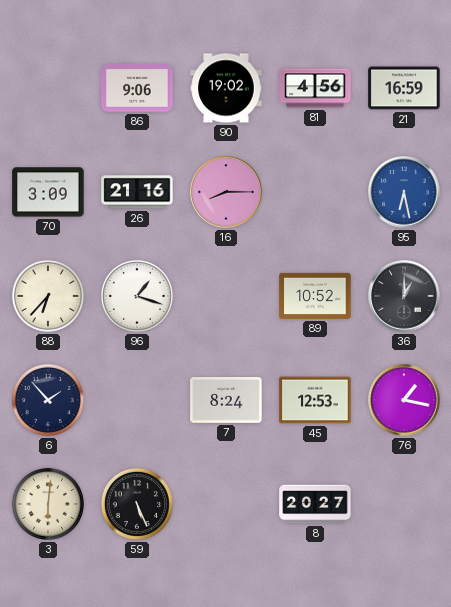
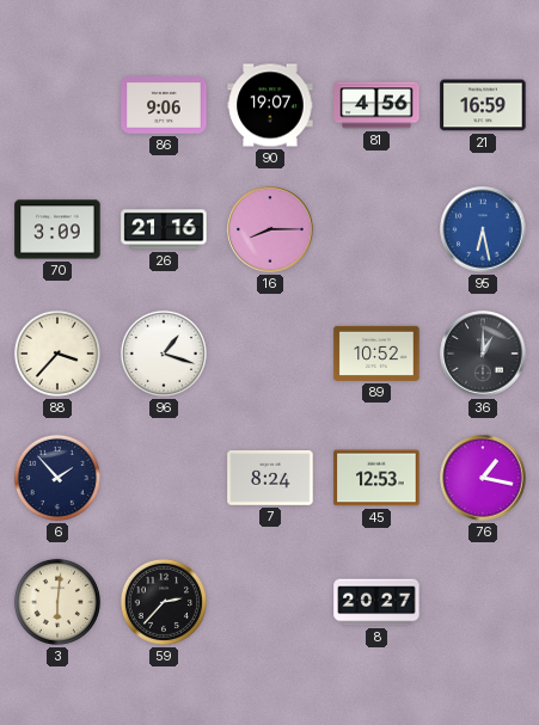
90: 19:02 -> 19:07
88: 6:37 -> 3:37
59: 5:26 -> 2:37
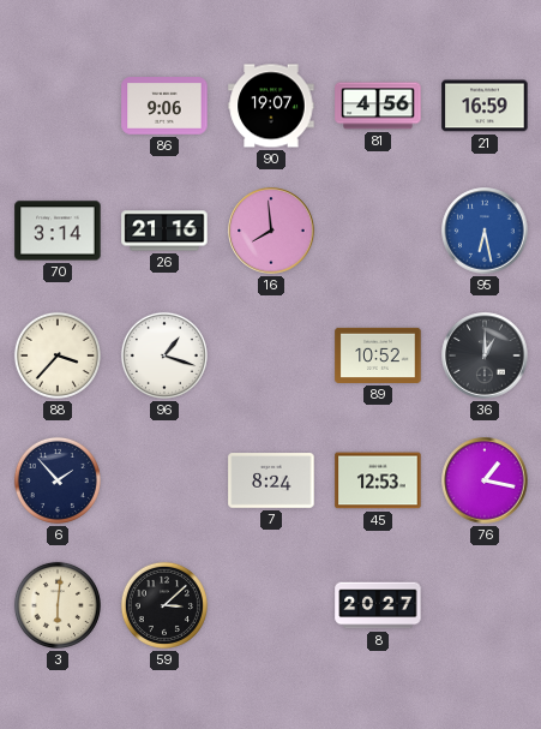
70: 3:09 -> 3:14
16: 8:15 -> 7:59
59: 2:37 -> 3:08
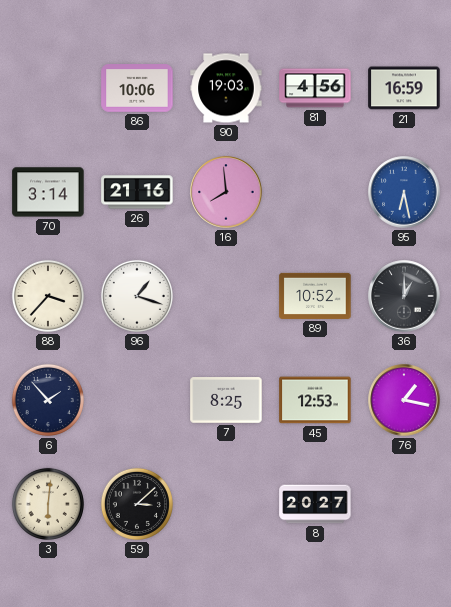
86: 9:06 -> 10:06
90: 19:07 -> 19:03
7: 8:24 -> 8:25
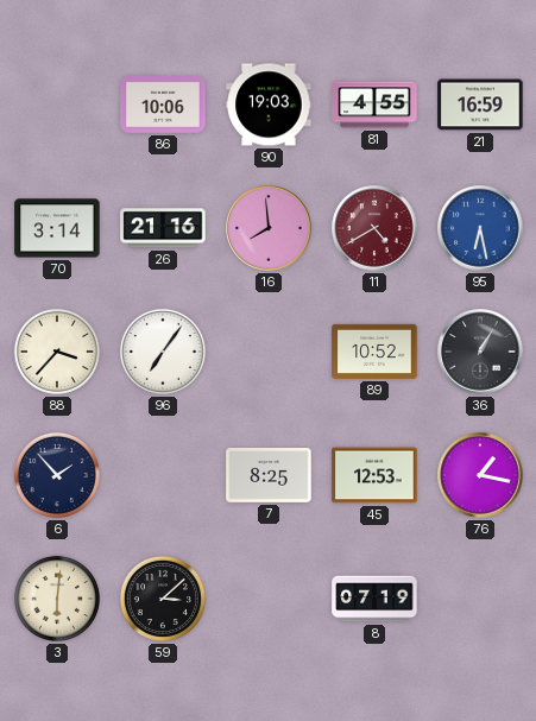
81: 4:56 -> 4:55
11: none -> 4:40
96: 1:18 -> 7:06
36: 1:00 -> 1:05
8: 20:27 -> 07:19
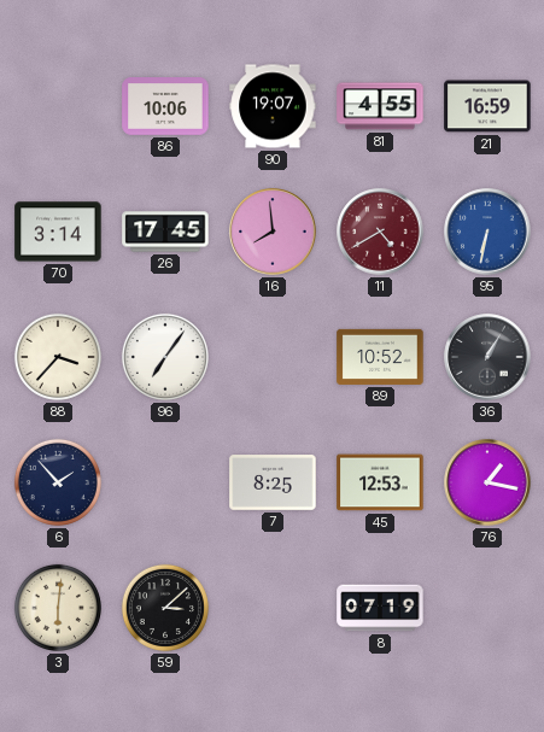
90: 19:03 -> 19:07
26: 21:16 -> 17:45
95: 6:28 -> 6:32
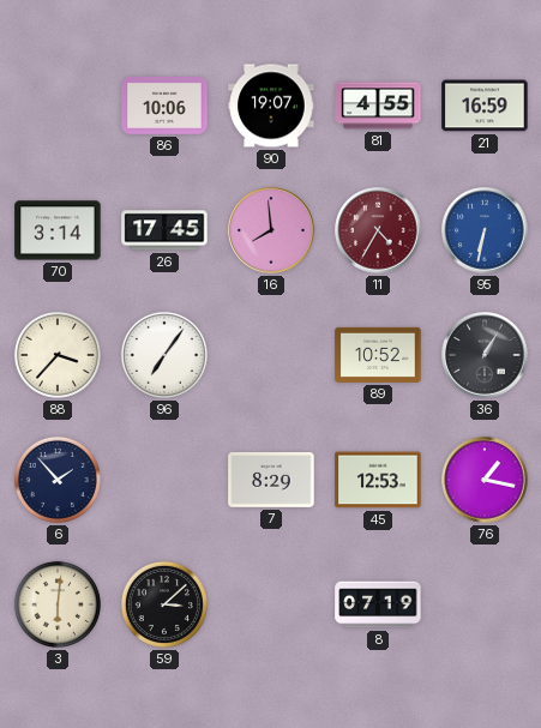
11: 4:40 -> 4:35
7: 8:25 -> 8:29
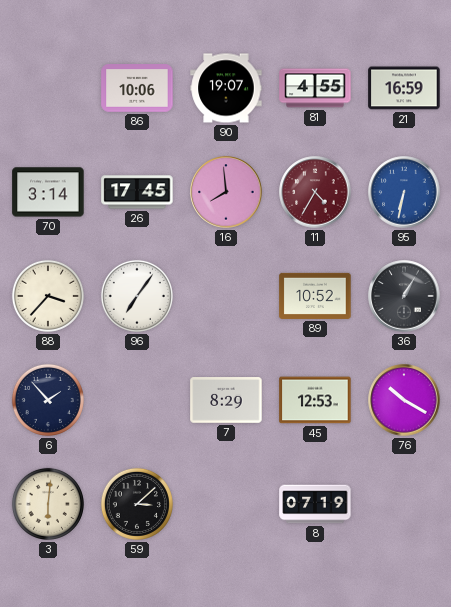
76: 1:17 -> 10:20
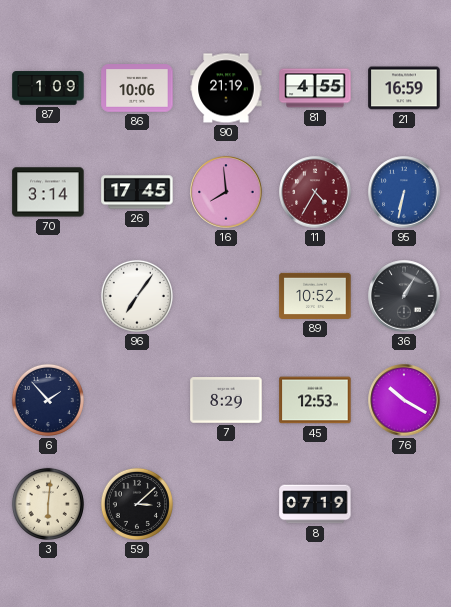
87: none -> 1:09
90: 19:07 -> 21:19
88: 3:37 -> none
